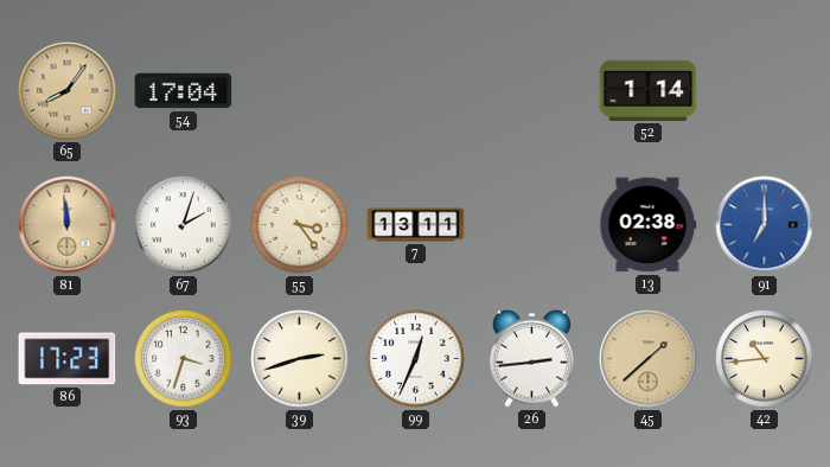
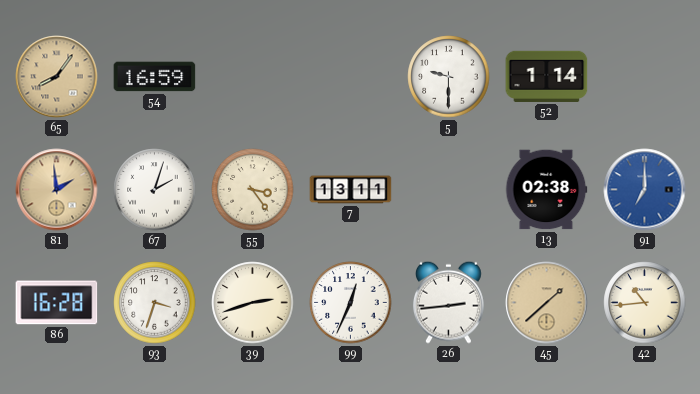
54: 17:04 -> 16:59
5: none -> 9:30
81: 11:59 -> 1:59
86: 17:23 -> 16:28
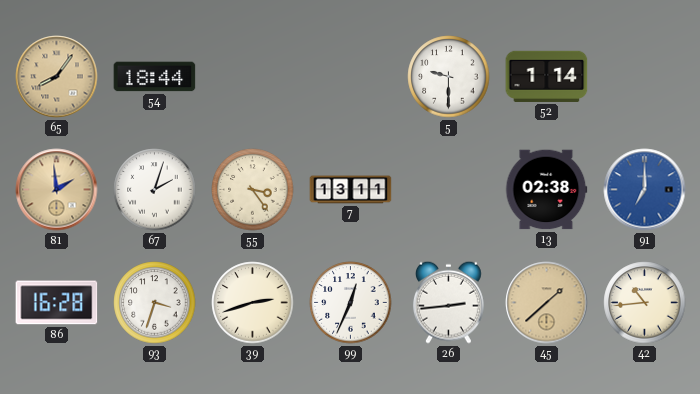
54: 16:59 -> 18:44
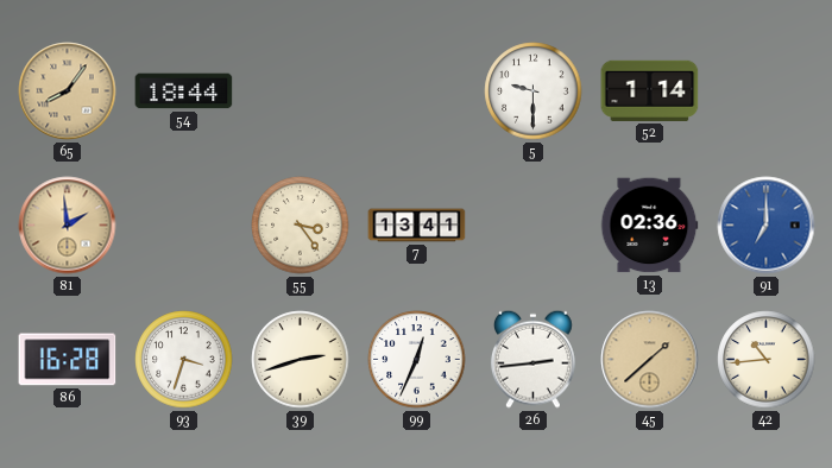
67: 2:03 -> none
7: 13:11 -> 13:41
13: 02:38 -> 02:36
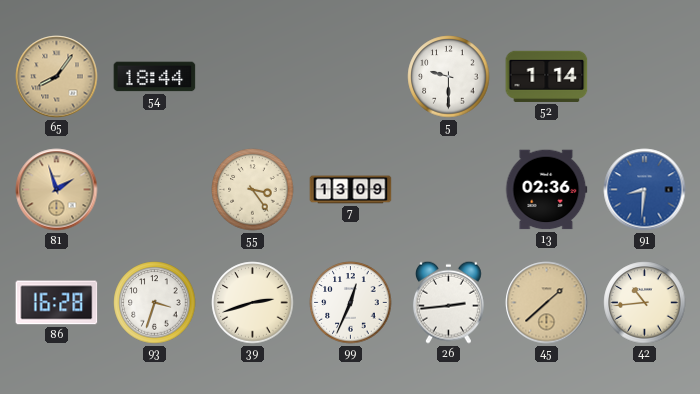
81: 1:59 -> 1:57
7: 13:41 -> 13:09
91: 7:00 -> 8:31
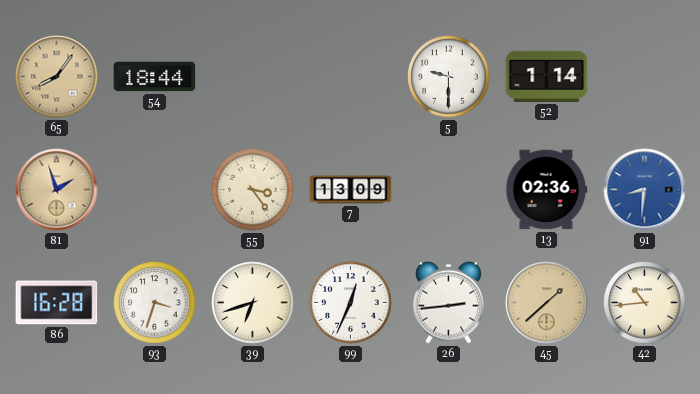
39: 2:42 -> 6:42
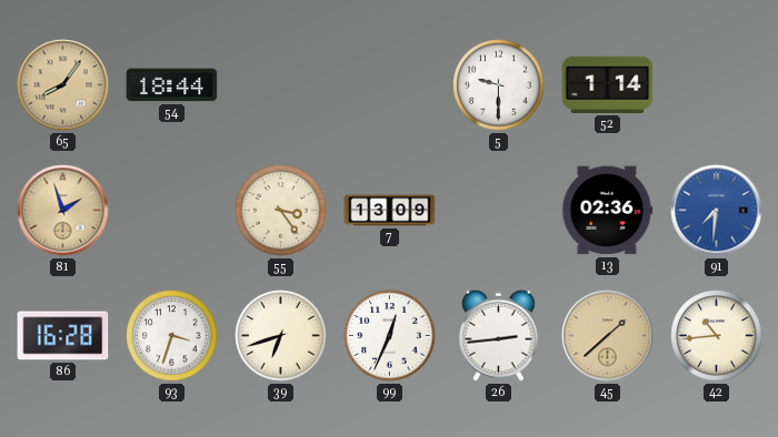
91: 8:31 -> 7:31
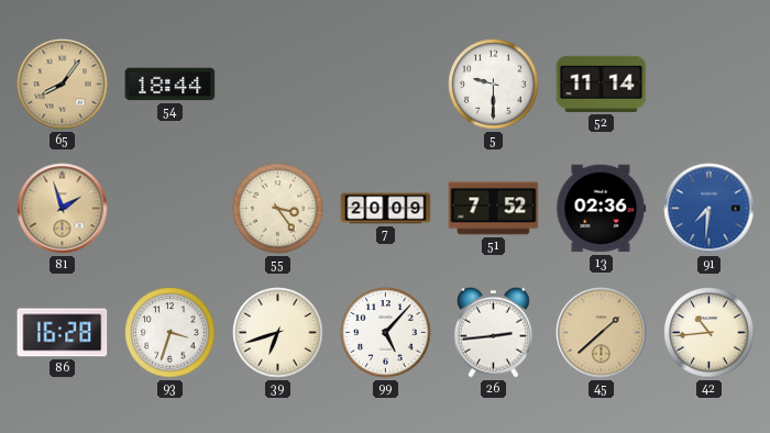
52: 1:14 -> 11:14
7: 13:09 -> 20:09
51: none -> 7:52
99: 12:34 -> 5:07
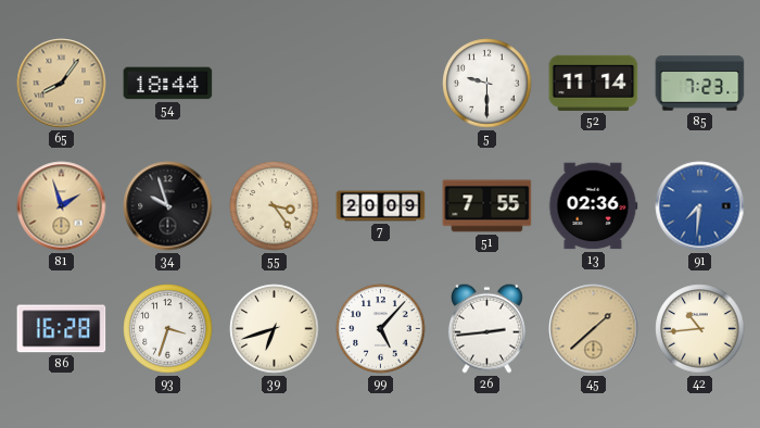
85: none -> 7:23
34: none -> 9:57
51: 7:52 -> 7:55
